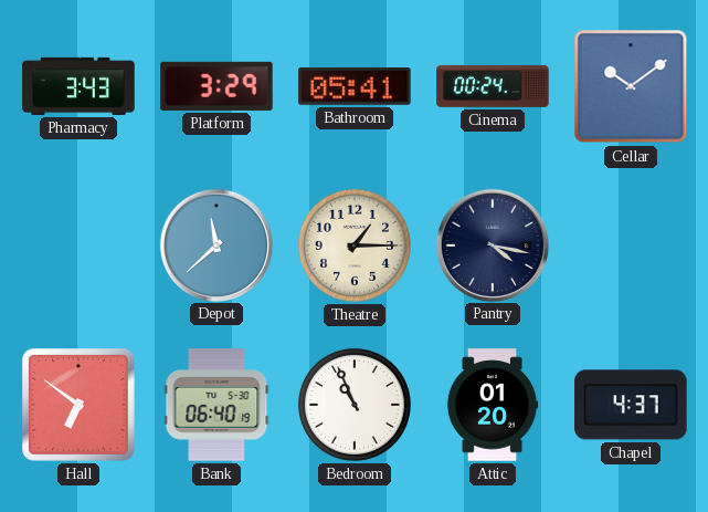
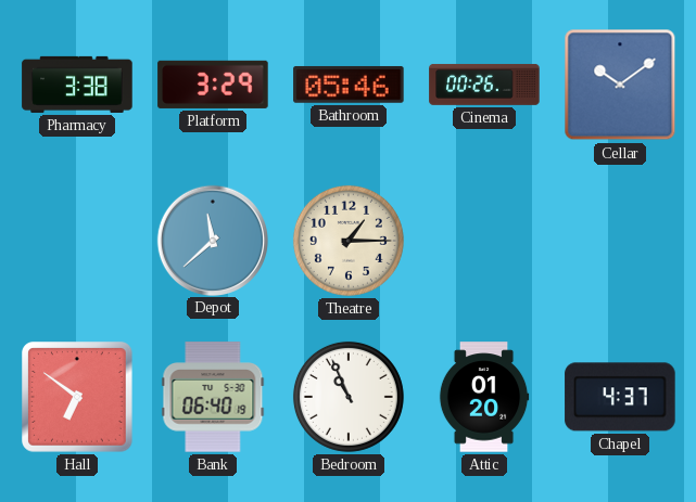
Pharmacy: 3:43 -> 3:38
Bathroom: 05:41 -> 05:46
Cinema: 00:24 -> 00:26
Pantry: 4:17 -> none
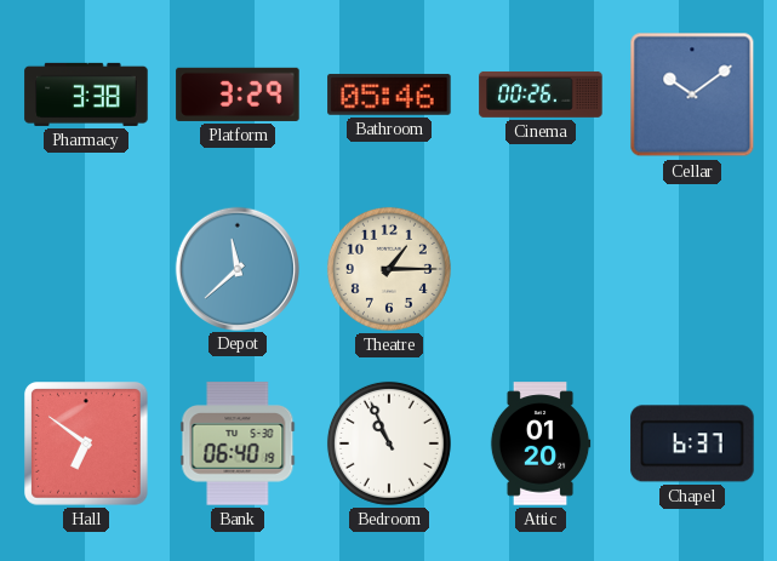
Chapel: 4:37 -> 6:37
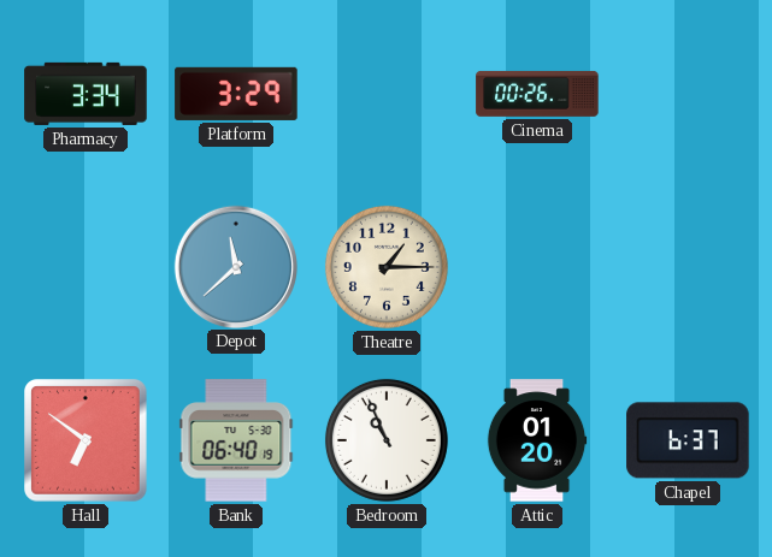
Pharmacy: 3:38 -> 3:34
Bathroom: 05:46 -> none
Cellar: 10:09 -> none
